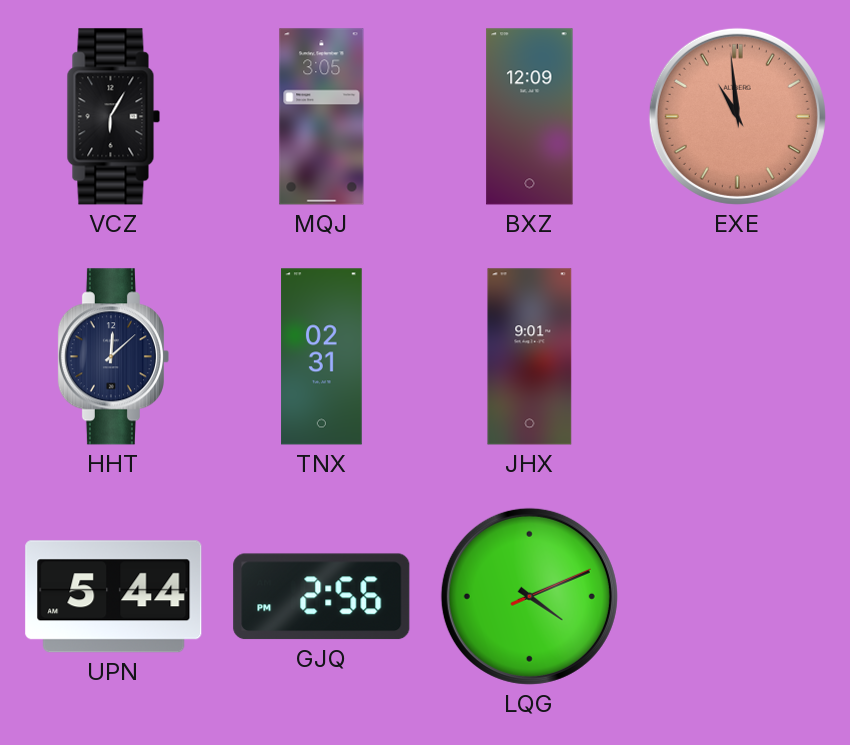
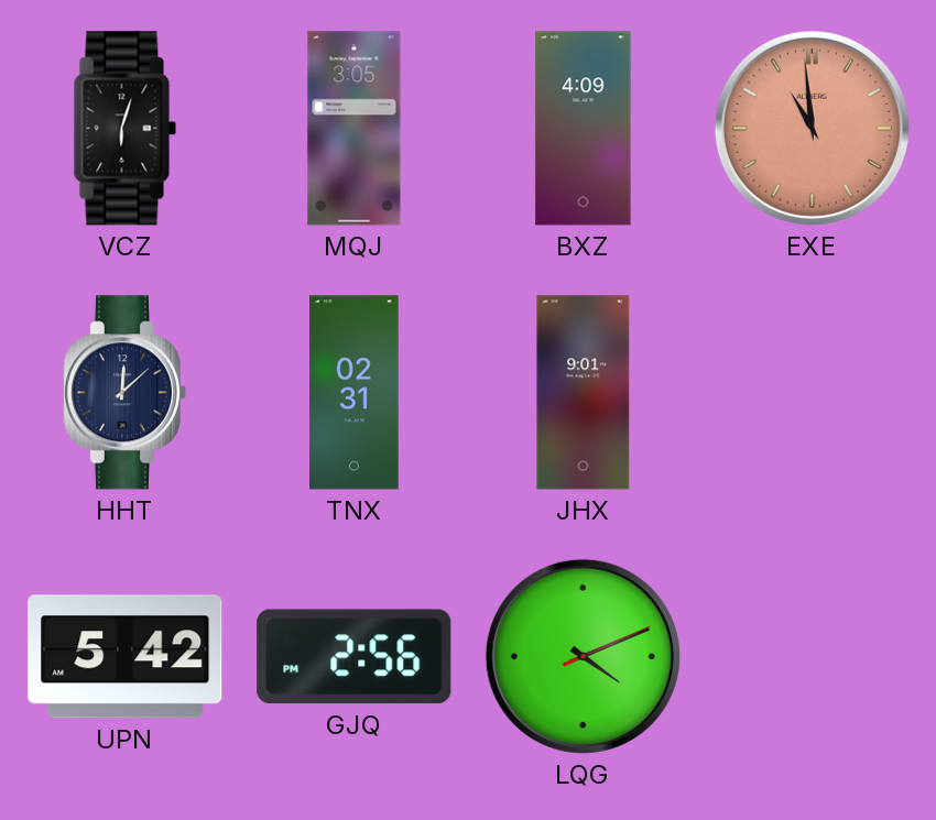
VCZ: 6:05 -> 6:03
BXZ: 12:09 -> 4:09
UPN: 5:44 -> 5:42
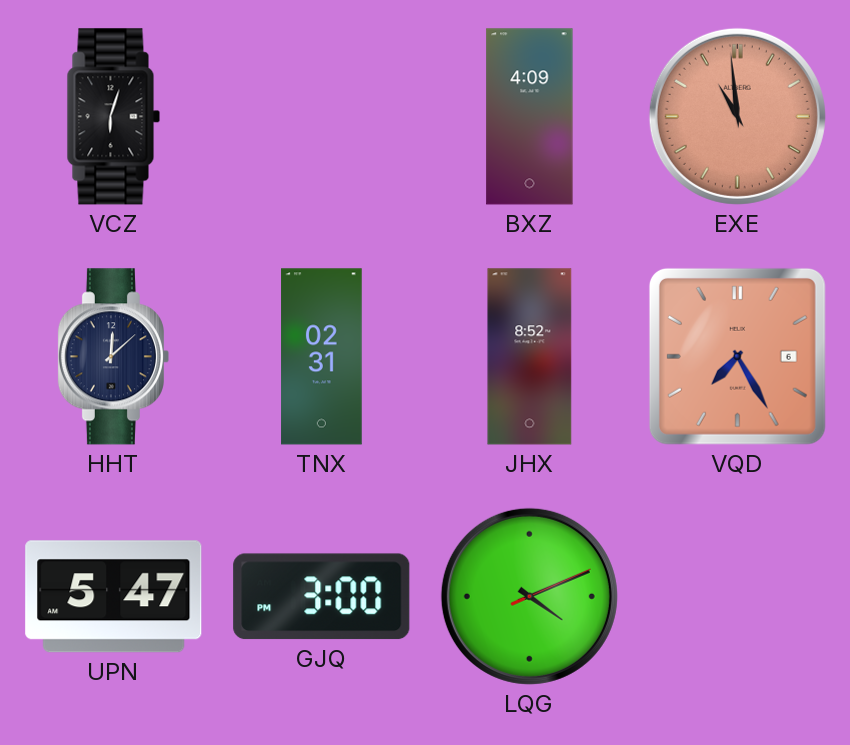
MQJ: 3:05 -> none
JHX: 9:01 -> 8:52
VQD: none -> 7:25
UPN: 5:42 -> 5:47
GJQ: 2:56 -> 3:00
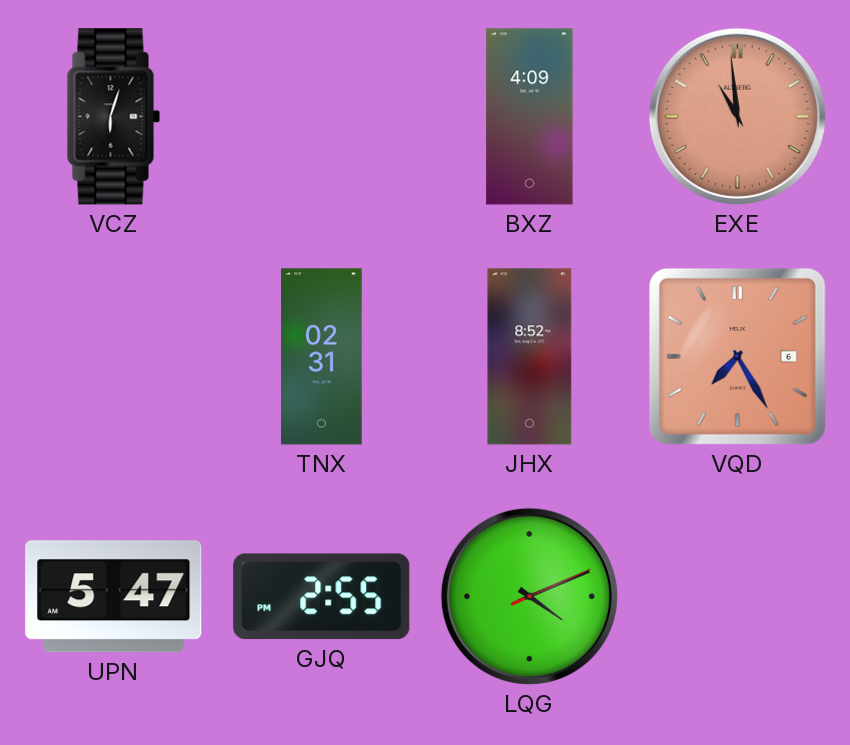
HHT: 12:08 -> none
GJQ: 3:00 -> 2:55
